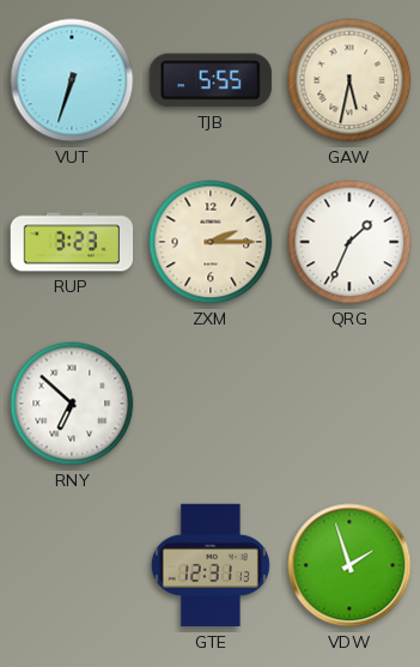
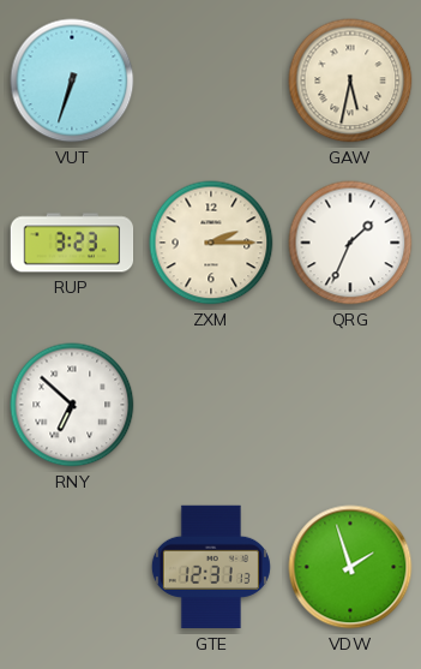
TJB: 5:55 -> none
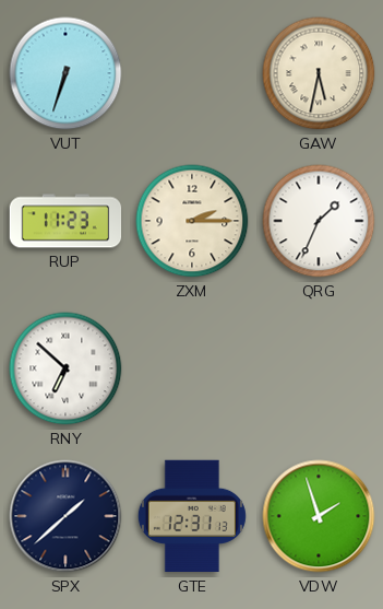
RUP: 3:23 -> 11:23
SPX: none -> 1:38
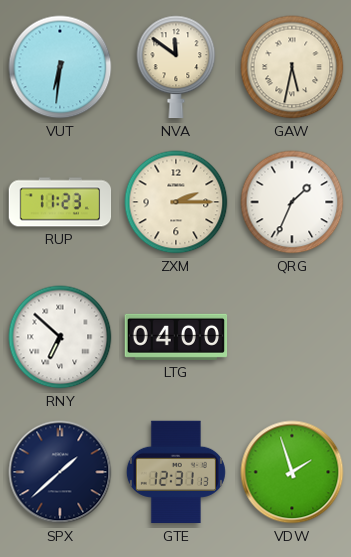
VUT: 6:33 -> 6:31
NVA: none -> 11:51
LTG: none -> 04:00
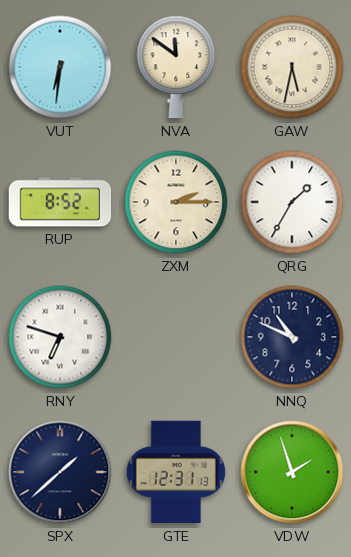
RUP: 11:23 -> 8:52
QRG: 1:34 -> 1:35
RNY: 6:52 -> 6:48
LTG: 04:00 -> none
NNQ: none -> 10:49
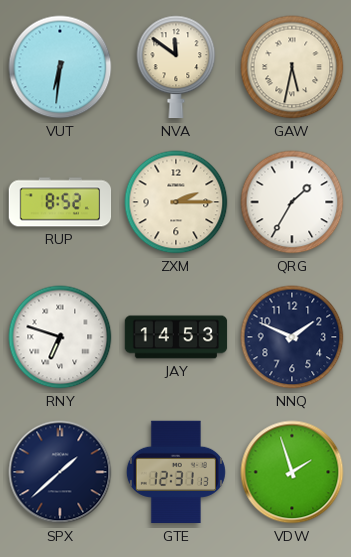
JAY: none -> 14:53
NNQ: 10:49 -> 1:49
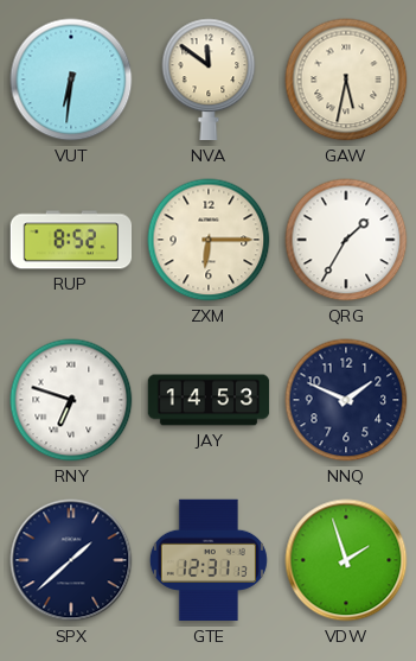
ZXM: 2:15 -> 6:15
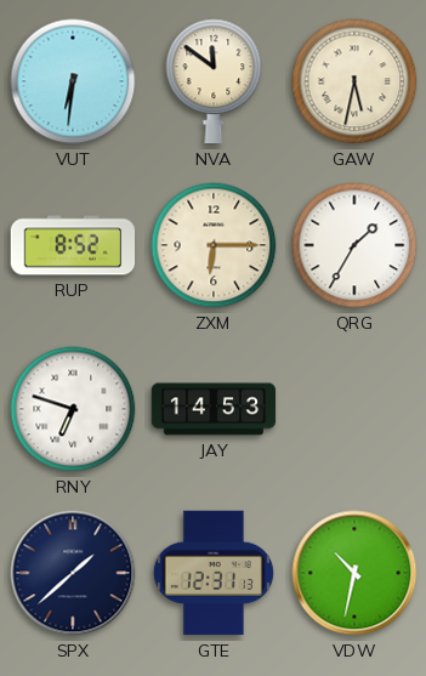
NNQ: 1:49 -> none
VDW: 1:57 -> 10:32
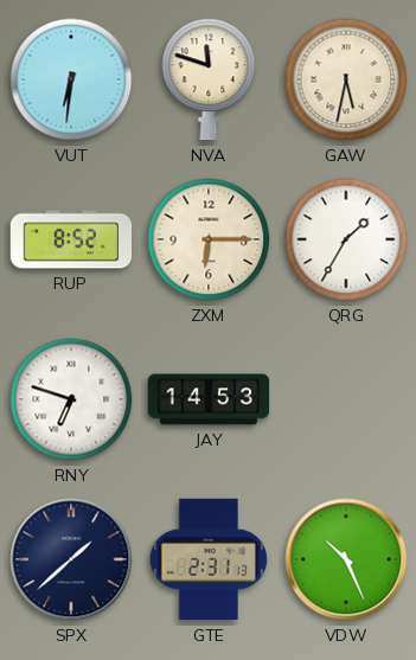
NVA: 11:51 -> 11:48
GTE: 12:31 -> 2:31
VDW: 10:32 -> 10:26
